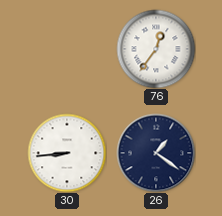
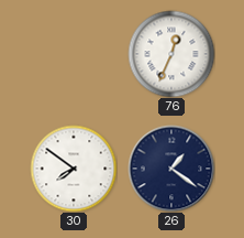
76: 12:36 -> 12:34
30: 8:44 -> 7:51
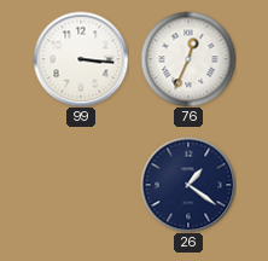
99: none -> 3:16
30: 7:51 -> none
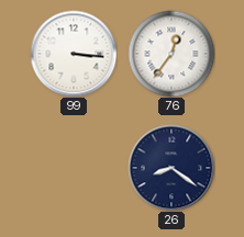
76: 12:34 -> 12:36
26: 1:21 -> 8:21
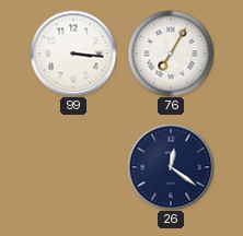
76: 12:36 -> 7:05
26: 8:21 -> 12:21
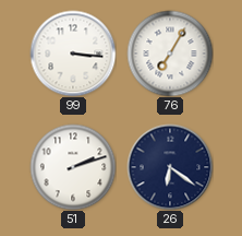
51: none -> 2:12
26: 12:21 -> 6:21
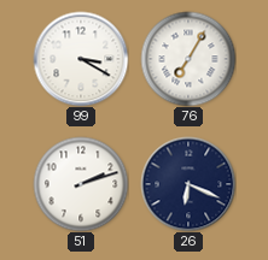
99: 3:16 -> 3:20
26: 6:21 -> 6:19
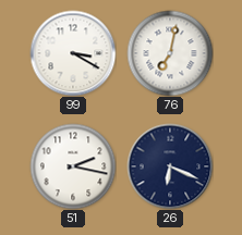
76: 7:05 -> 7:02
51: 2:12 -> 2:17
